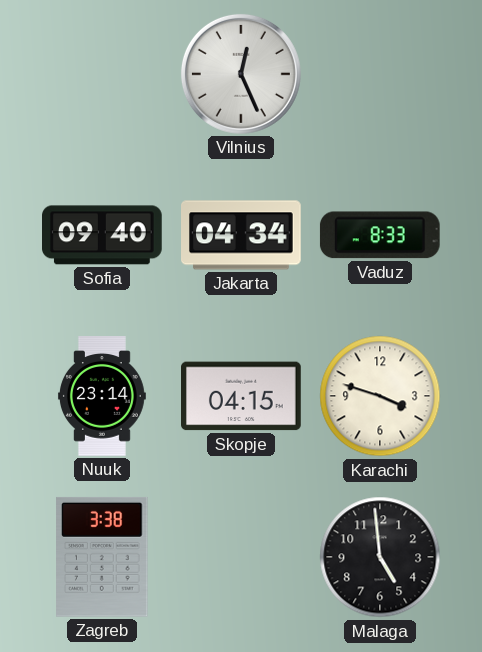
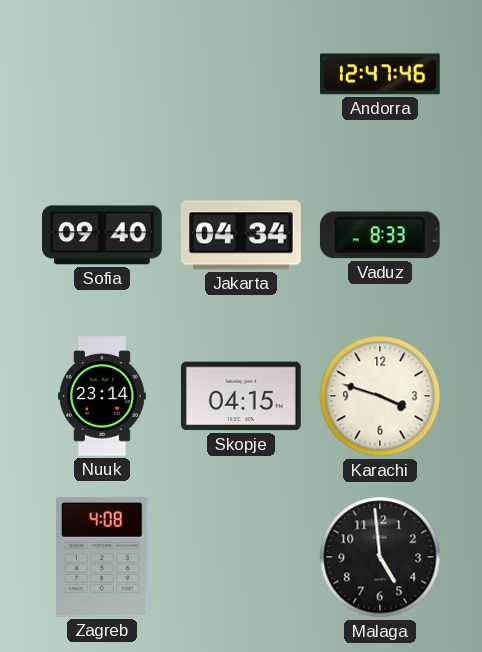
Vilnius: 12:26 -> none
Andorra: none -> 12:47
Zagreb: 3:38 -> 4:08
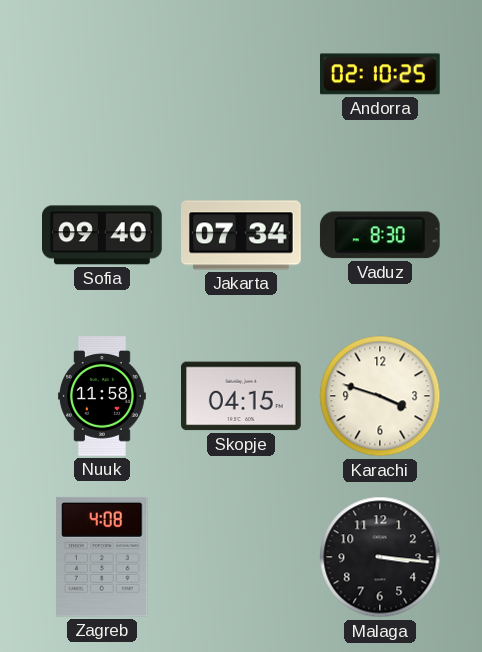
Andorra: 12:47 -> 02:10
Jakarta: 04:34 -> 07:34
Vaduz: 8:33 -> 8:30
Nuuk: 23:14 -> 11:58
Malaga: 4:59 -> 3:16
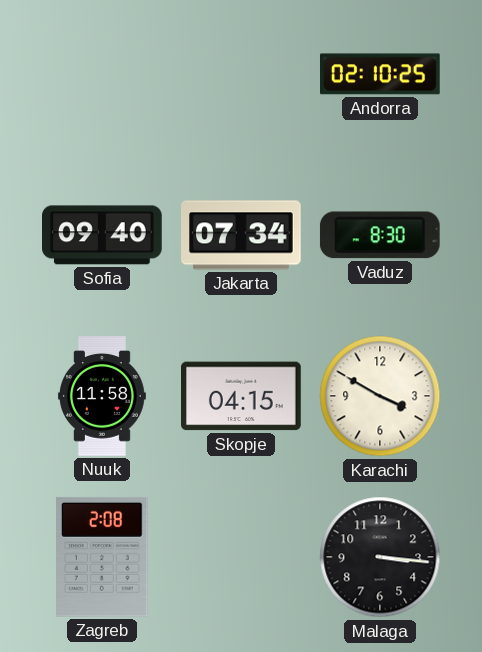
Karachi: 3:48 -> 3:50
Zagreb: 4:08 -> 2:08
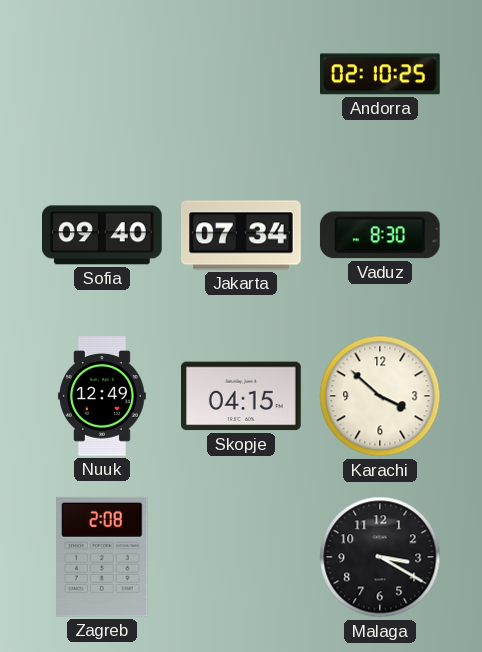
Nuuk: 11:58 -> 12:49
Karachi: 3:50 -> 3:52
Malaga: 3:16 -> 3:20
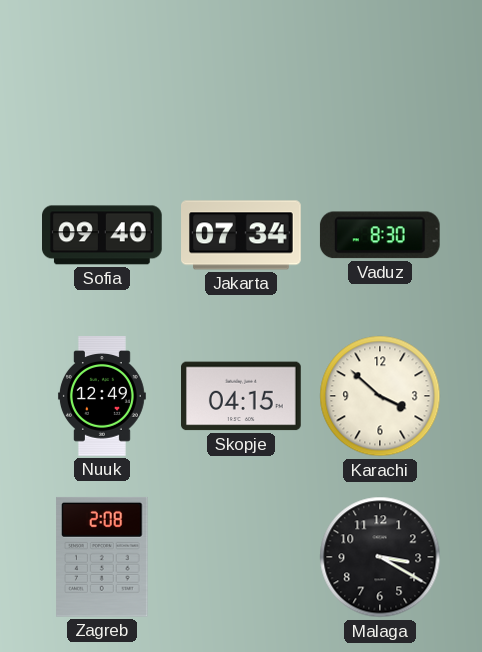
Andorra: 02:10 -> none
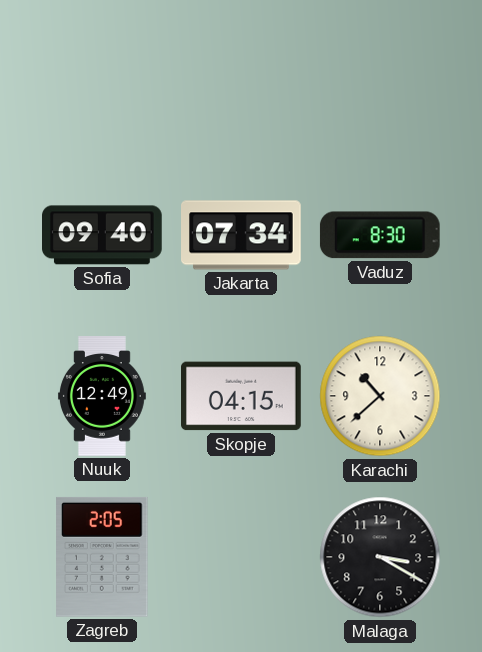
Karachi: 3:52 -> 10:38
Zagreb: 2:08 -> 2:05
